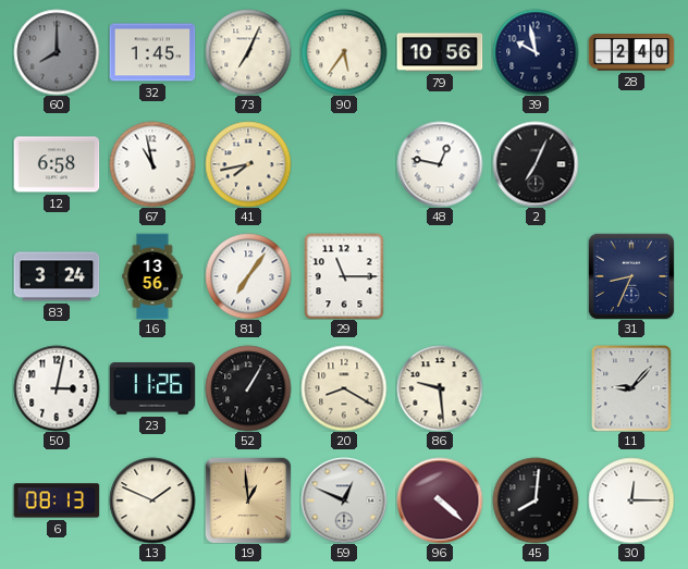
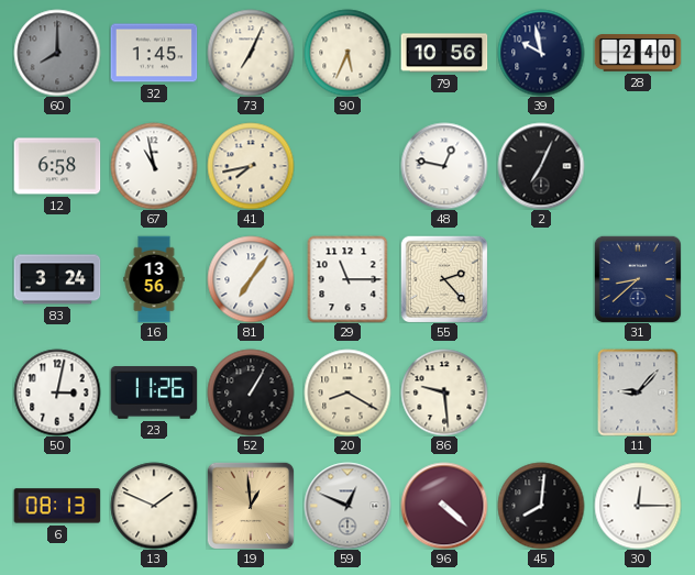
90: 5:36 -> 5:34
55: none -> 2:23
31: 8:34 -> 8:38
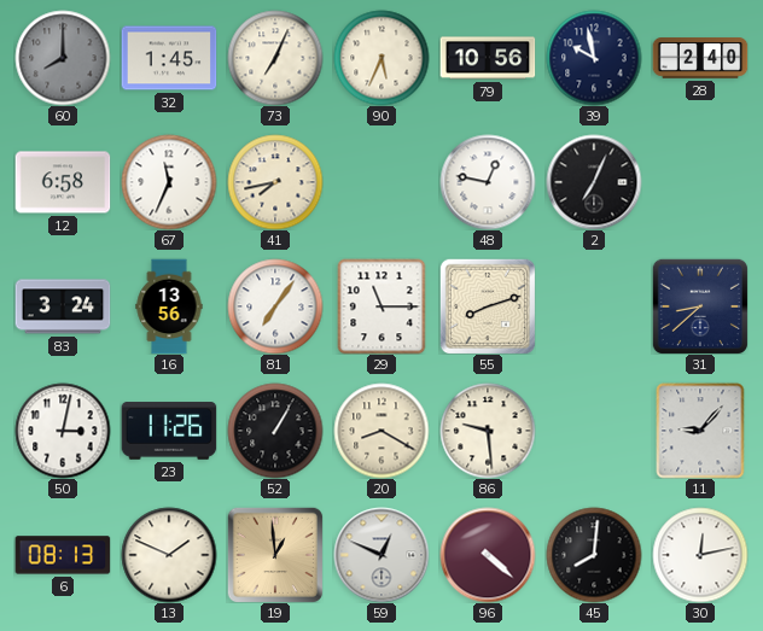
67: 10:58 -> 11:34
55: 2:23 -> 8:12
30: 12:15 -> 12:13
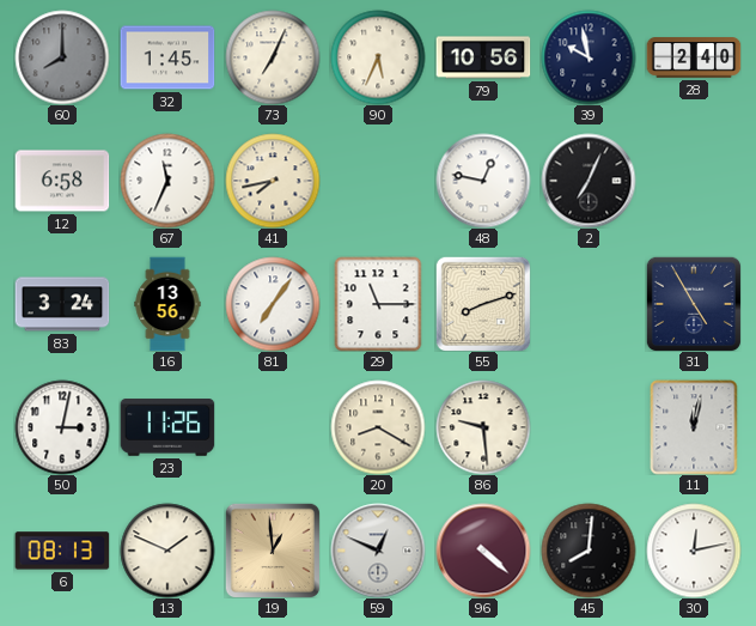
31: 8:38 -> 4:55
52: 1:05 -> none
11: 9:07 -> 12:02
